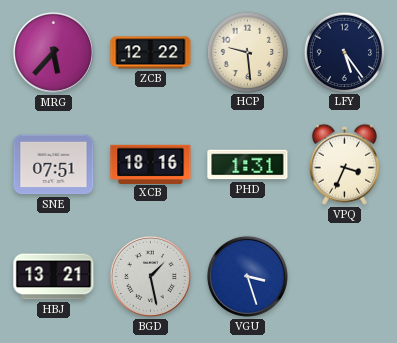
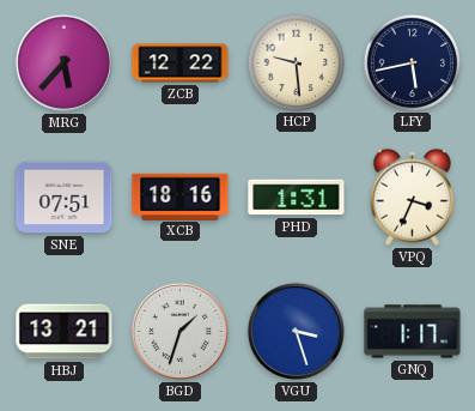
LFY: 5:24 -> 5:43
BGD: 1:28 -> 1:33
GNQ: none -> 1:17
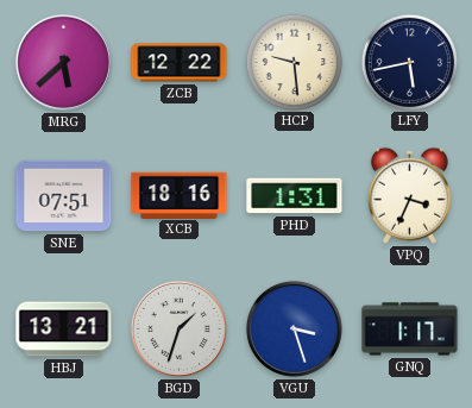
MRG: 5:37 -> 5:38
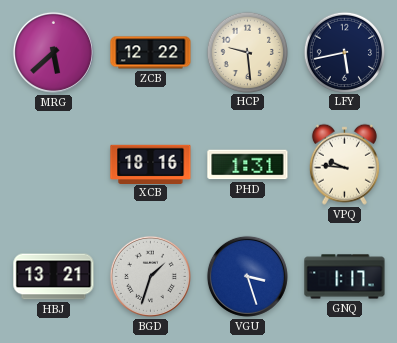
SNE: 07:51 -> none
VPQ: 3:34 -> 9:46
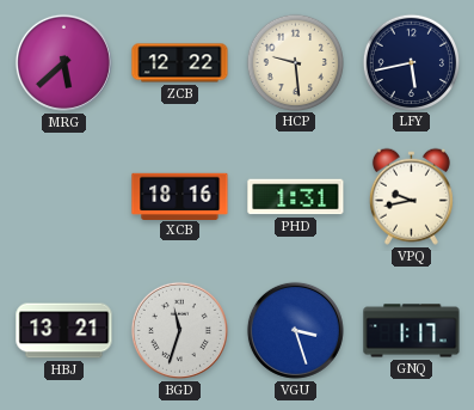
VPQ: 9:46 -> 9:43
BGD: 1:33 -> 11:33
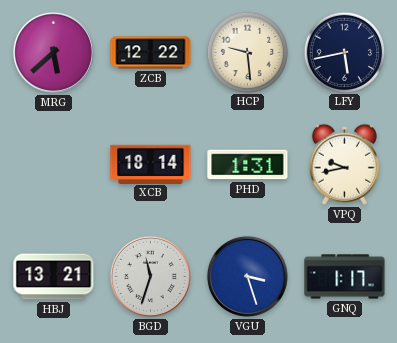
XCB: 18:16 -> 18:14
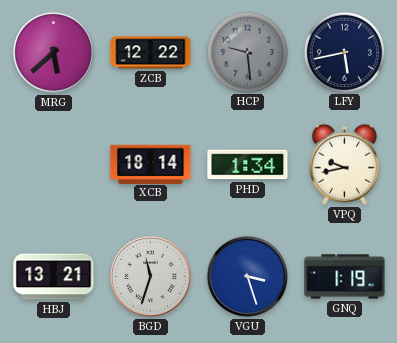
HCP dial: cream -> grey
PHD: 1:31 -> 1:34
GNQ: 1:17 -> 1:19
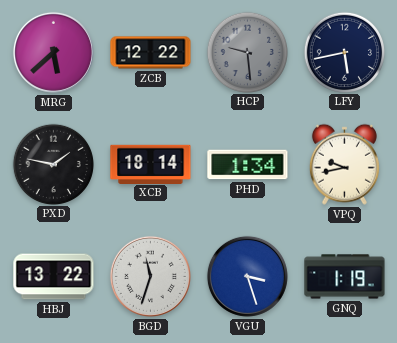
PXD: none -> 1:47
HBJ: 13:21 -> 13:22
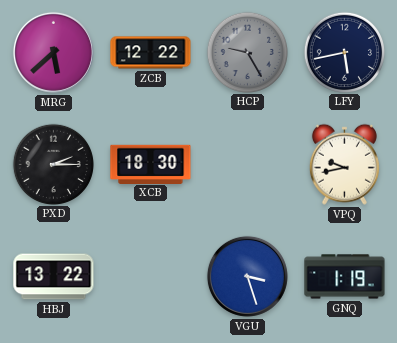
HCP: 9:29 -> 9:25
PXD: 1:47 -> 2:15
XCB: 18:14 -> 18:30
PHD: 1:34 -> none
BGD: 11:33 -> none
